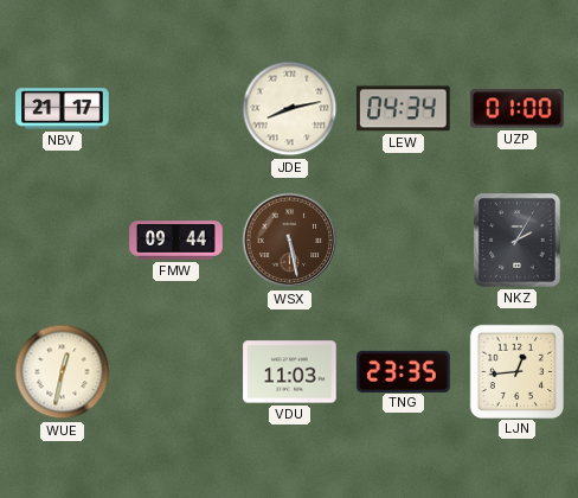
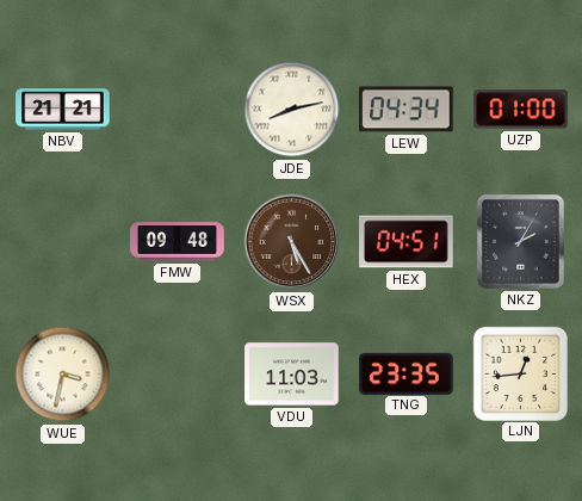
NBV: 21:17 -> 21:21
FMW: 09:44 -> 09:48
WSX: 5:28 -> 5:25
HEX: none -> 04:51
WUE: 12:32 -> 3:32
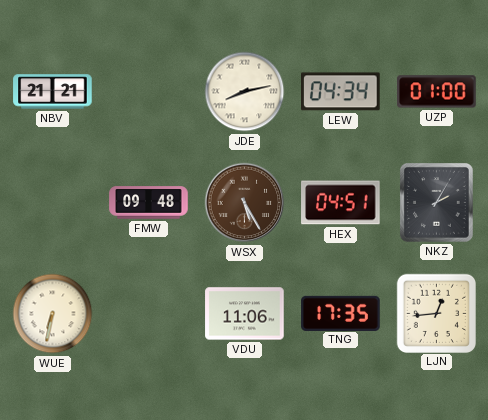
WUE: 3:32 -> 6:32
VDU: 11:03 -> 11:06
TNG: 23:35 -> 17:35
